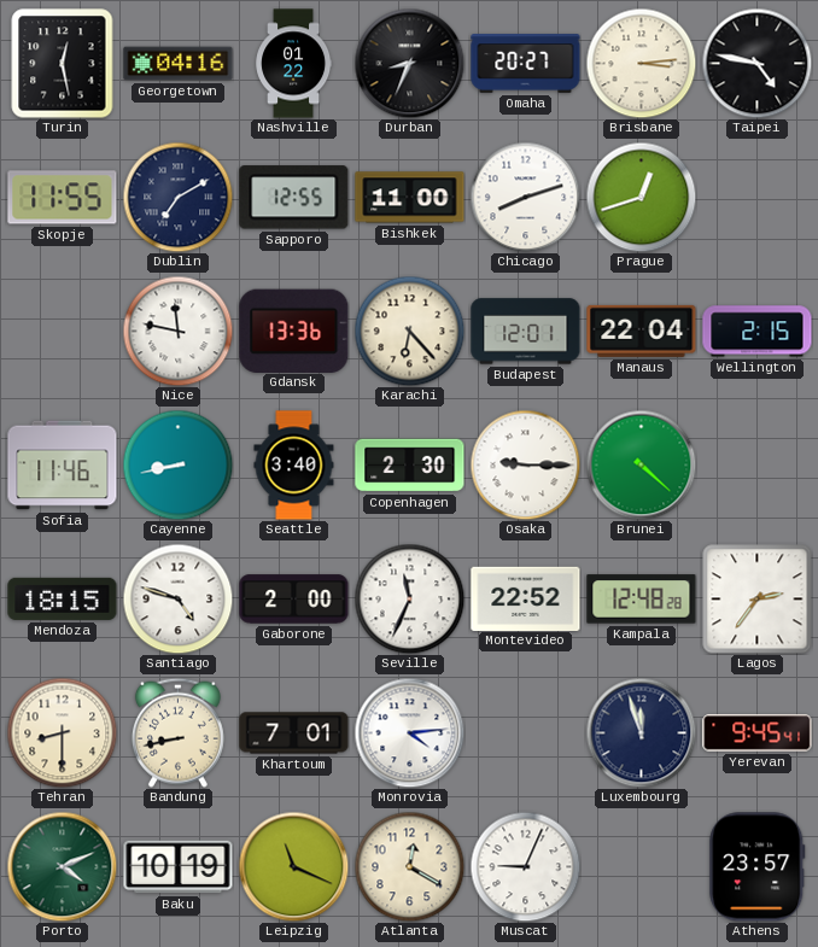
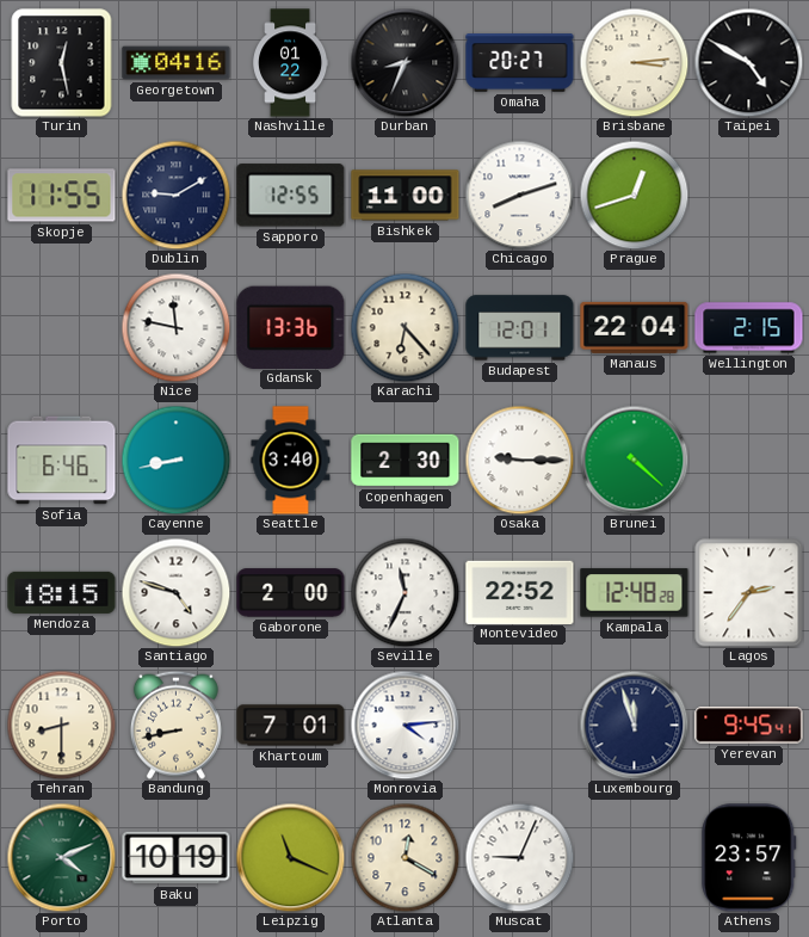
Taipei: 4:47 -> 4:50
Dublin: 7:10 -> 9:10
Sofia: 11:46 -> 6:46
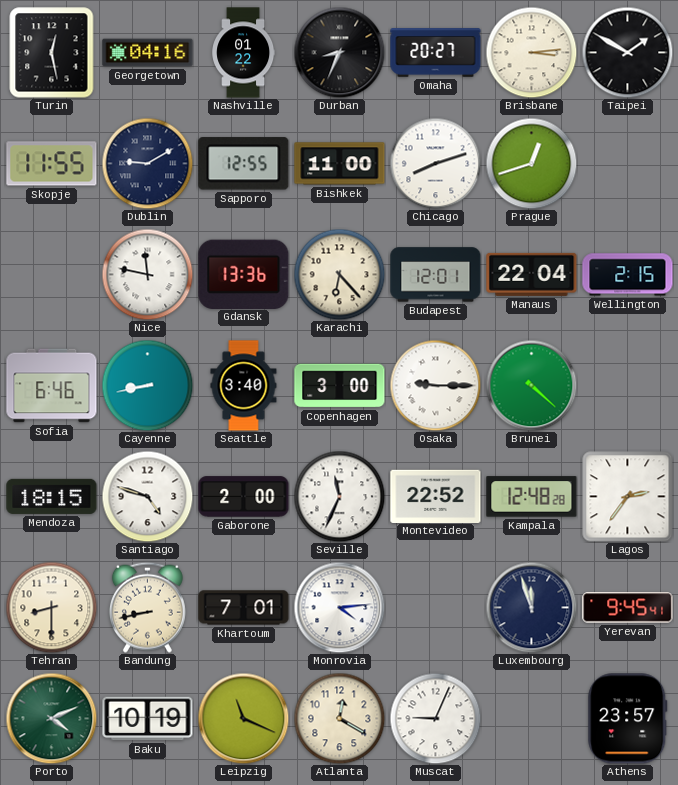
Taipei: 4:50 -> 1:50
Copenhagen: 2:30 -> 3:00
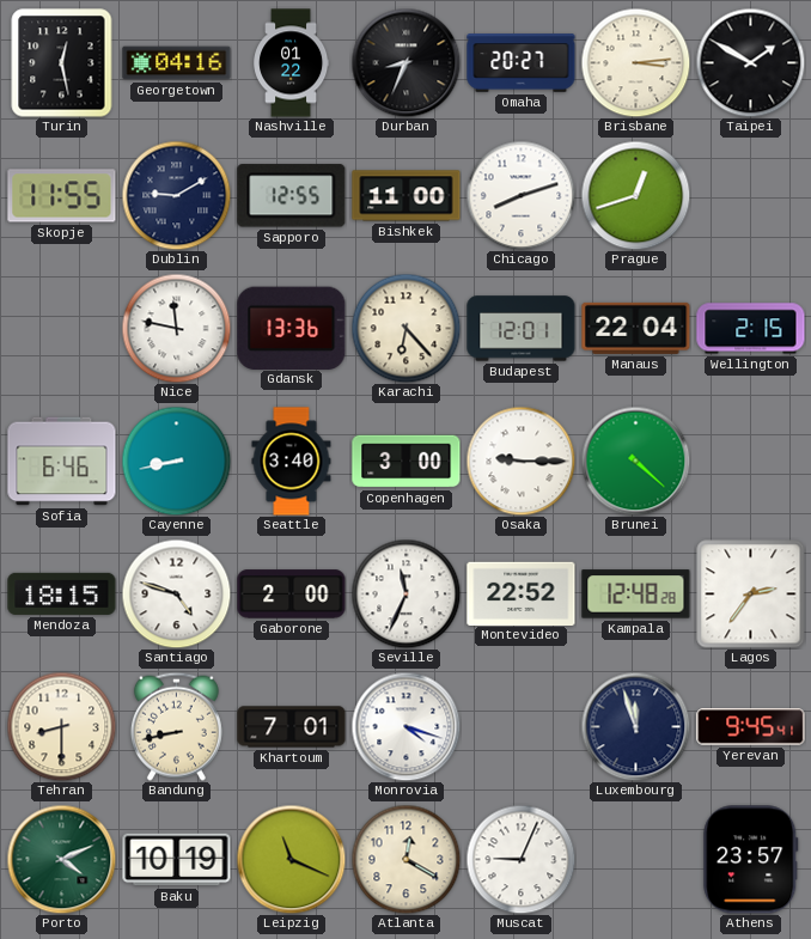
Monrovia: 4:14 -> 4:18
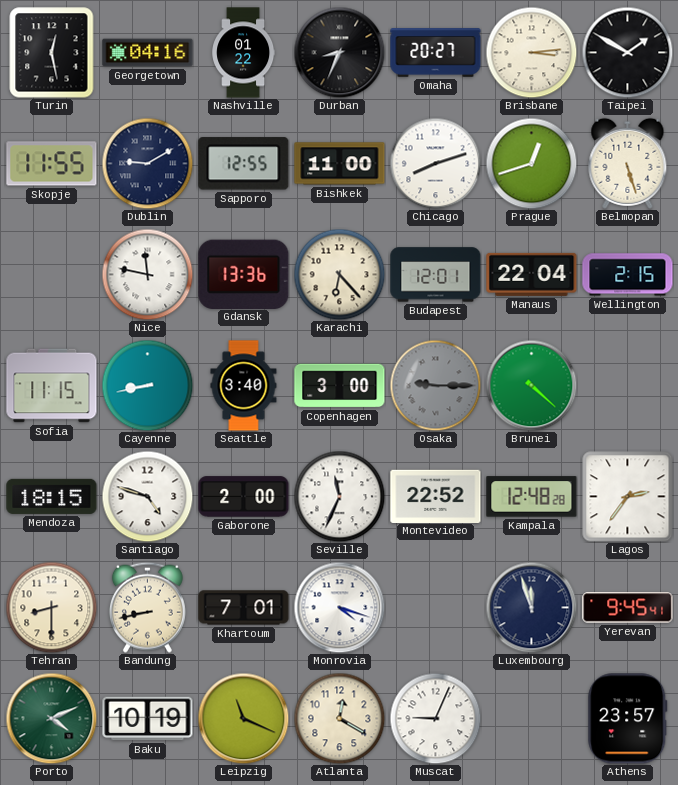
Belmopan: none -> 5:27
Sofia: 6:46 -> 11:15
Osaka dial: white -> grey
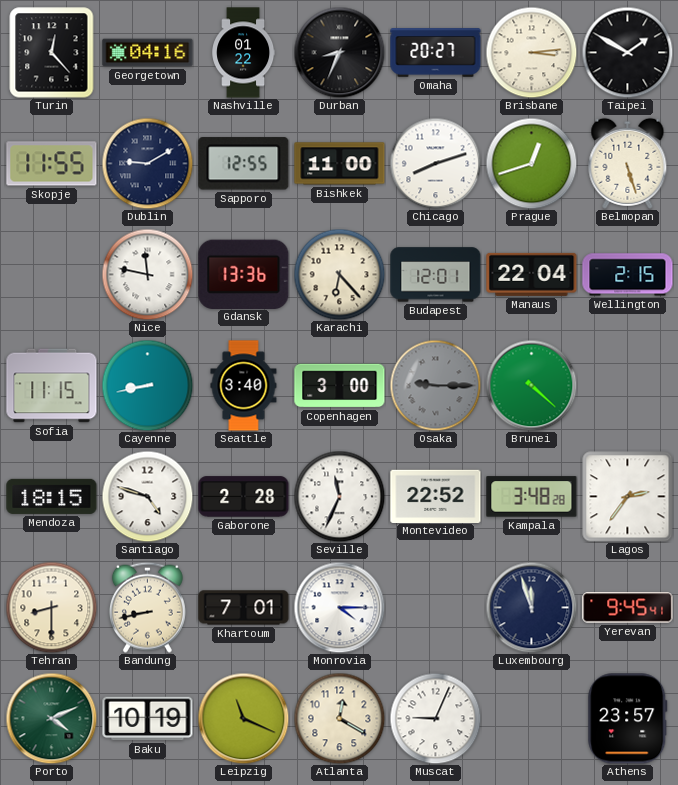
Turin: 12:28 -> 12:23
Gaborone: 2:00 -> 2:28
Kampala: 12:48 -> 3:48
Monrovia: 4:18 -> 4:15
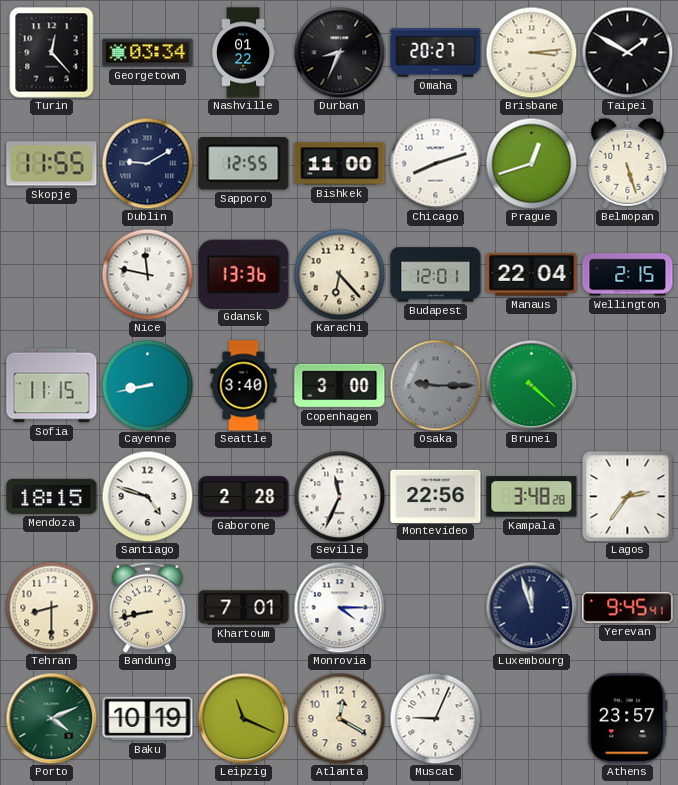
Georgetown: 04:16 -> 03:34
Montevideo: 22:52 -> 22:56
